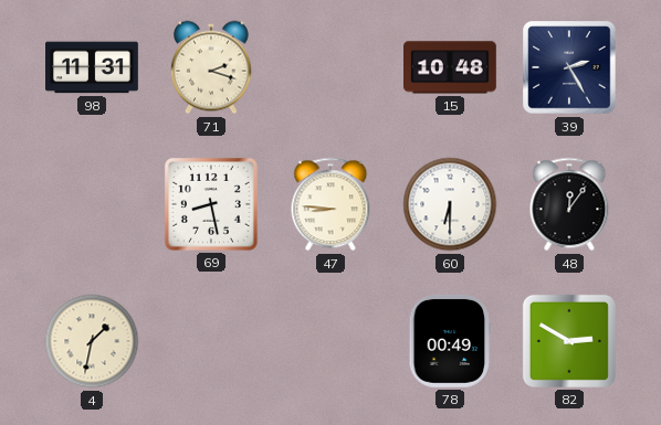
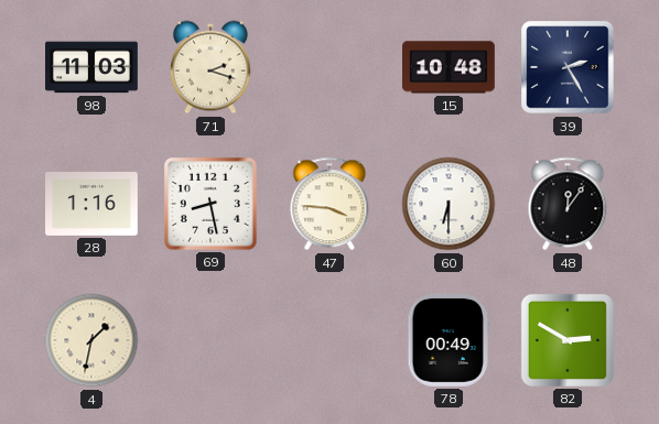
98: 11:31 -> 11:03
28: none -> 1:16
47: 8:46 -> 3:46
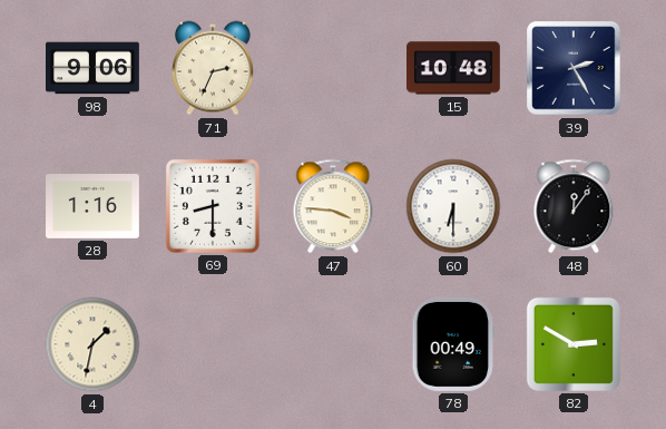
98: 11:03 -> 9:06
71: 2:18 -> 2:34
69: 8:28 -> 8:30
